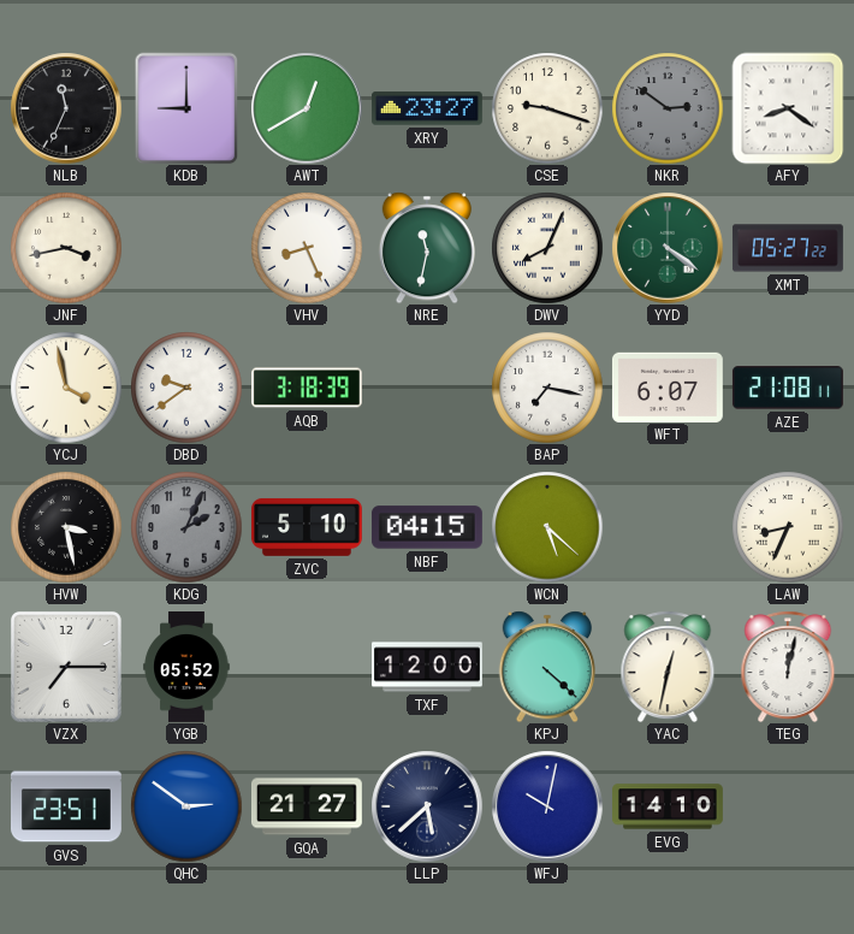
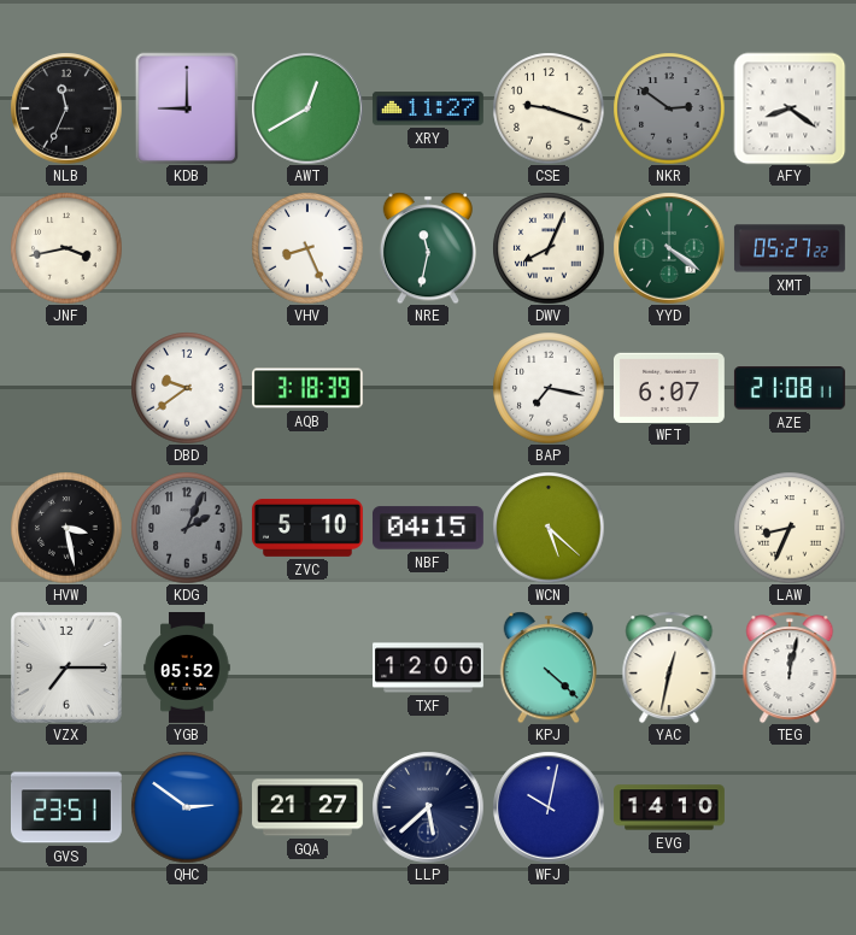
XRY: 23:27 -> 11:27
YCJ: 3:58 -> none
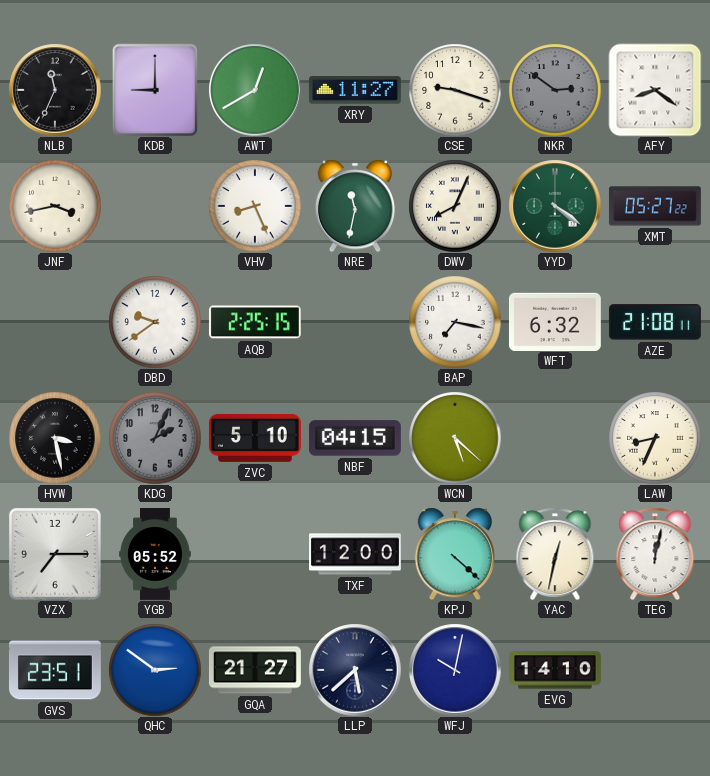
AQB: 3:18 -> 2:25
WFT: 6:07 -> 6:32
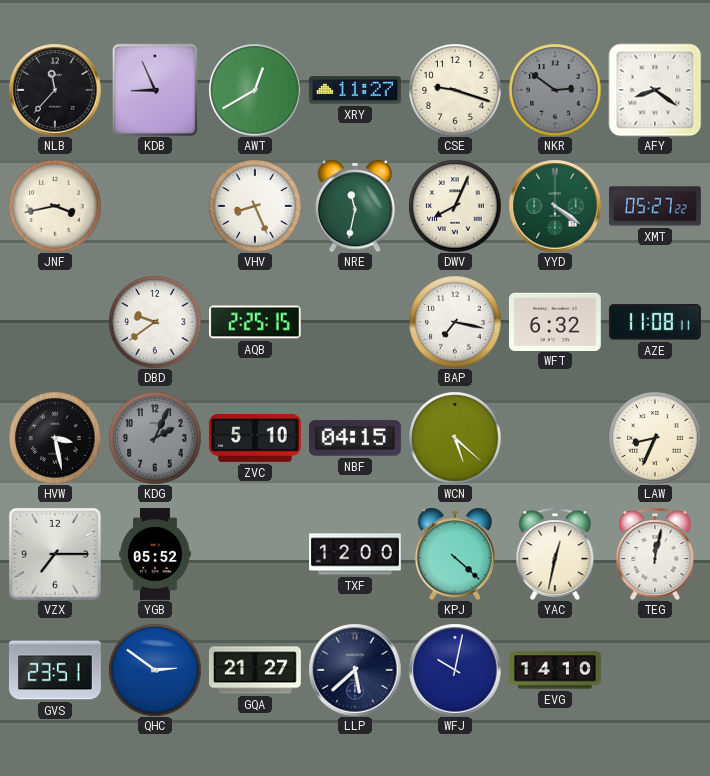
NLB: 11:34 -> 11:37
KDB: 9:00 -> 8:56
AZE: 21:08 -> 11:08
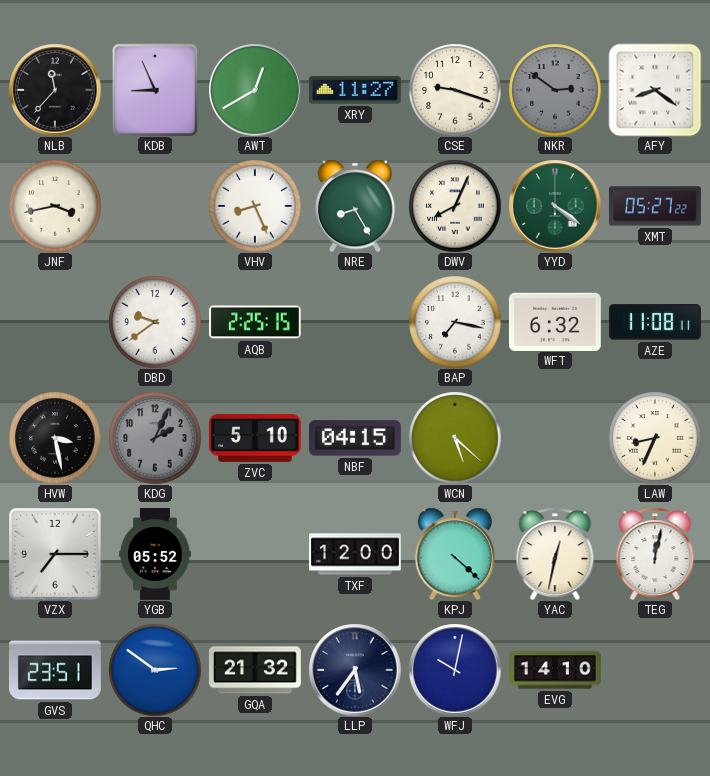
NRE: 11:32 -> 8:25
GQA: 21:27 -> 21:32
LLP: 5:38 -> 5:36
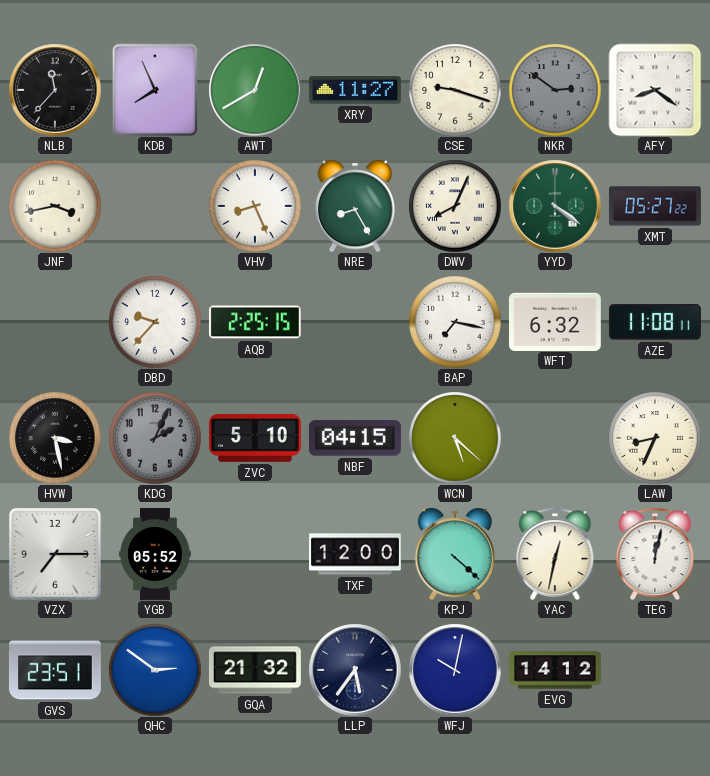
KDB: 8:56 -> 7:56
DBD: 9:39 -> 9:37
EVG: 14:10 -> 14:12
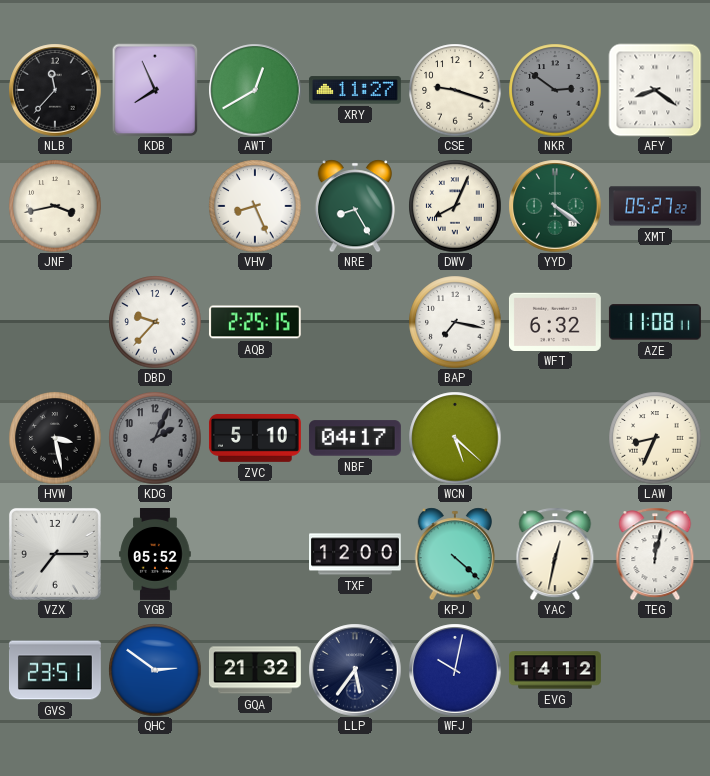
NBF: 04:15 -> 04:17
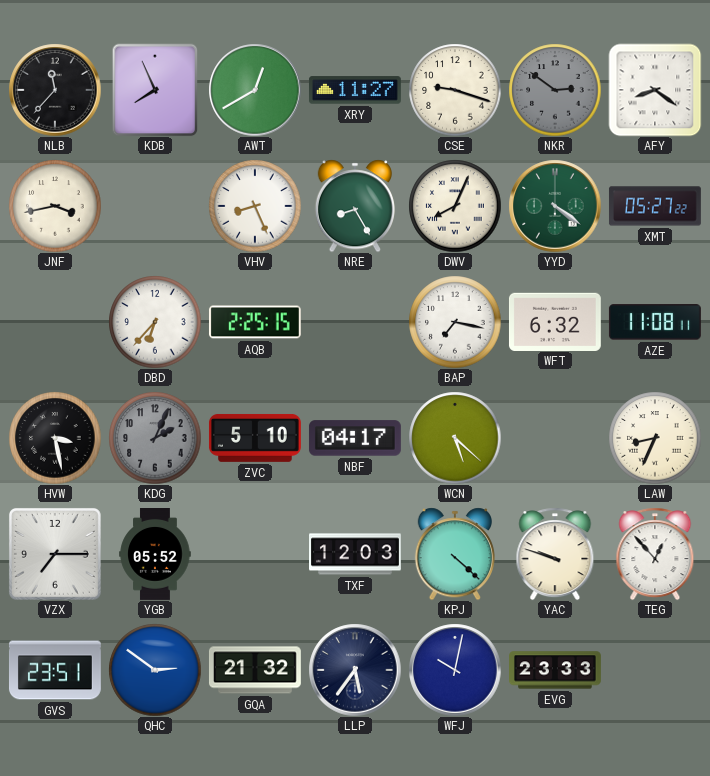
DBD: 9:37 -> 6:37
TXF: 12:00 -> 12:03
YAC: 12:32 -> 9:48
TEG: 12:02 -> 12:53
EVG: 14:12 -> 23:33
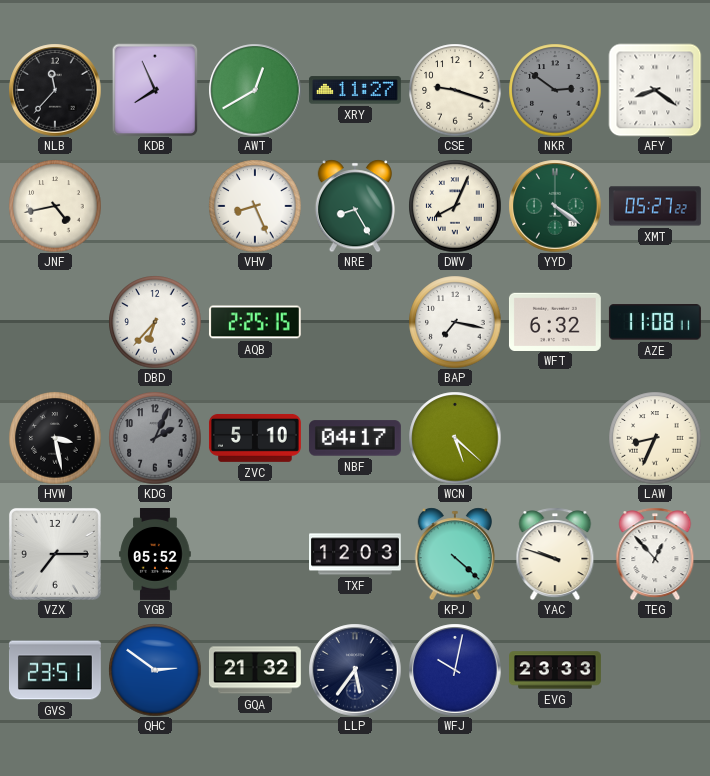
JNF: 3:43 -> 4:43
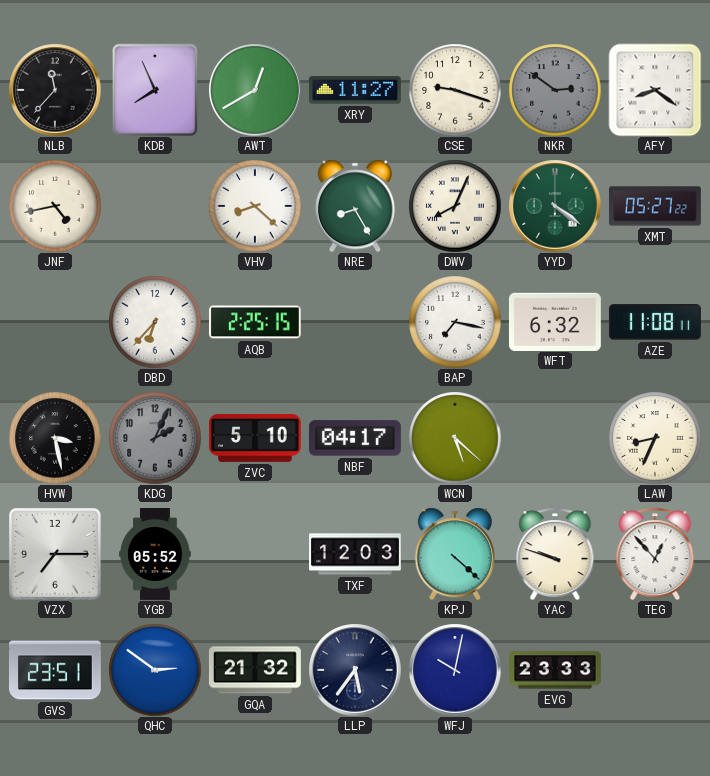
VHV: 8:26 -> 8:22
